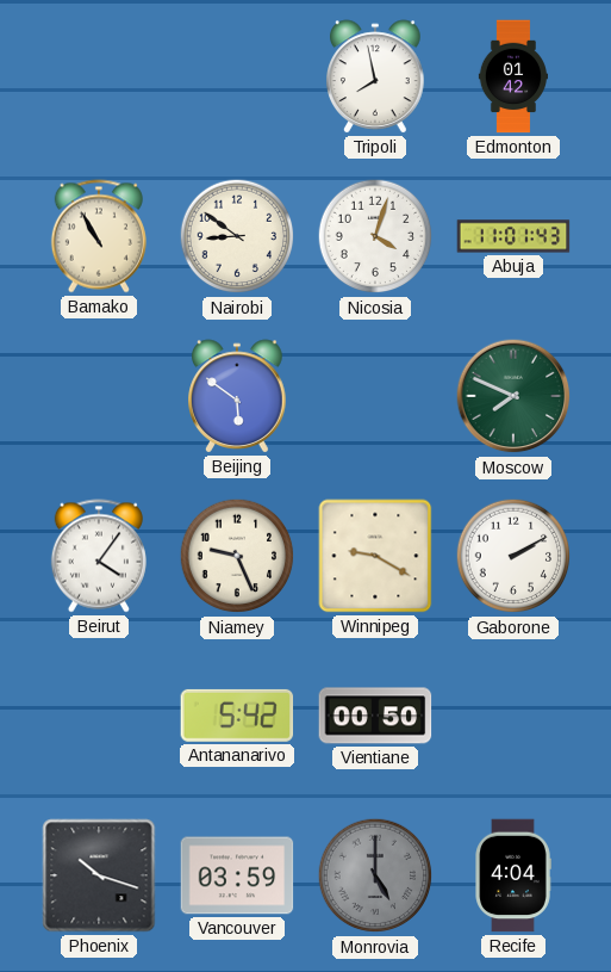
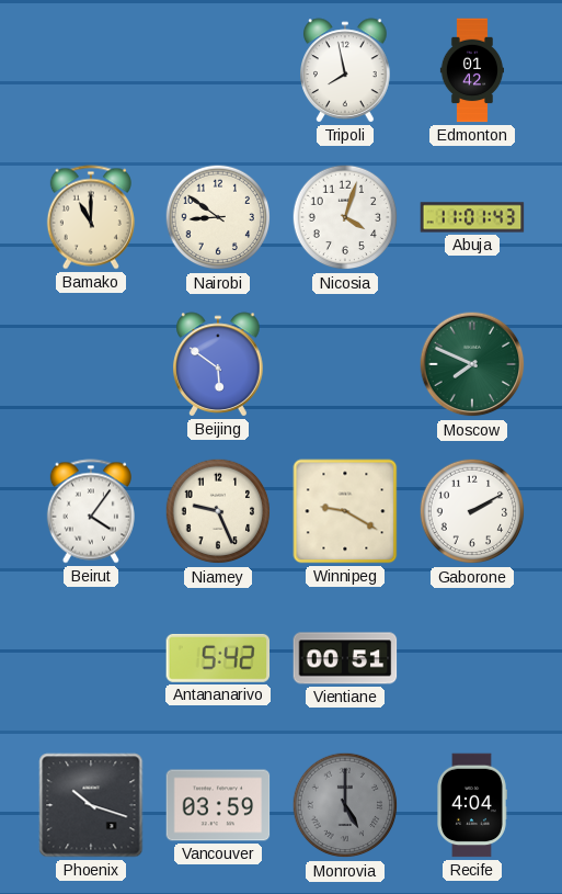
Bamako: 10:55 -> 11:00
Vientiane: 00:50 -> 00:51
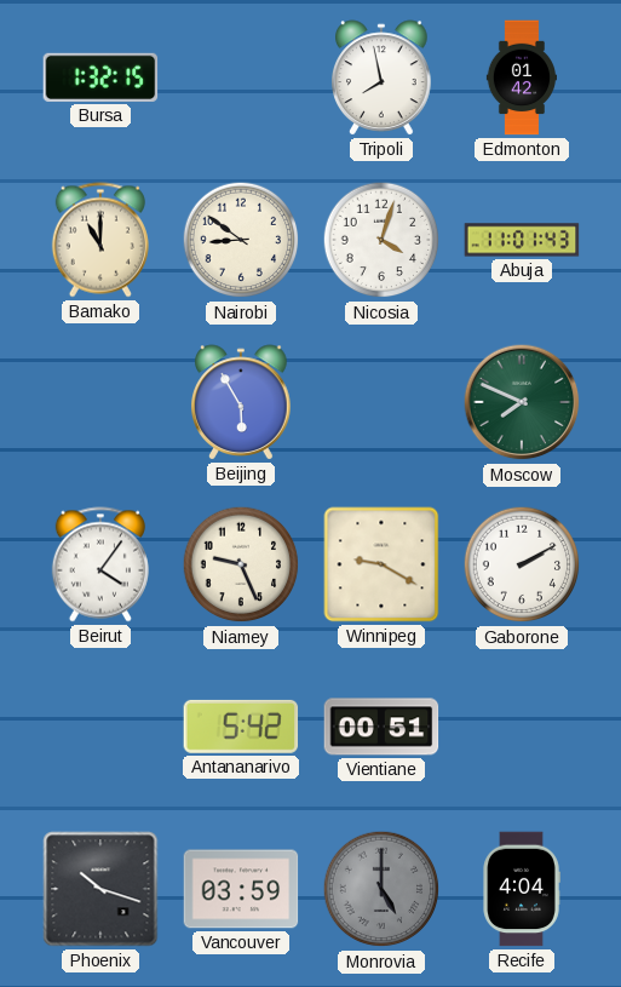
Bursa: none -> 1:32
Beijing: 5:51 -> 5:55
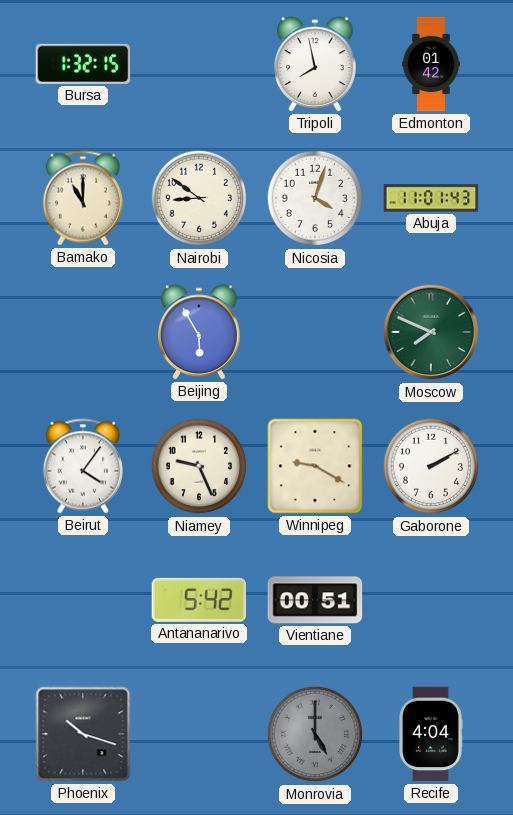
Vancouver: 03:59 -> none
